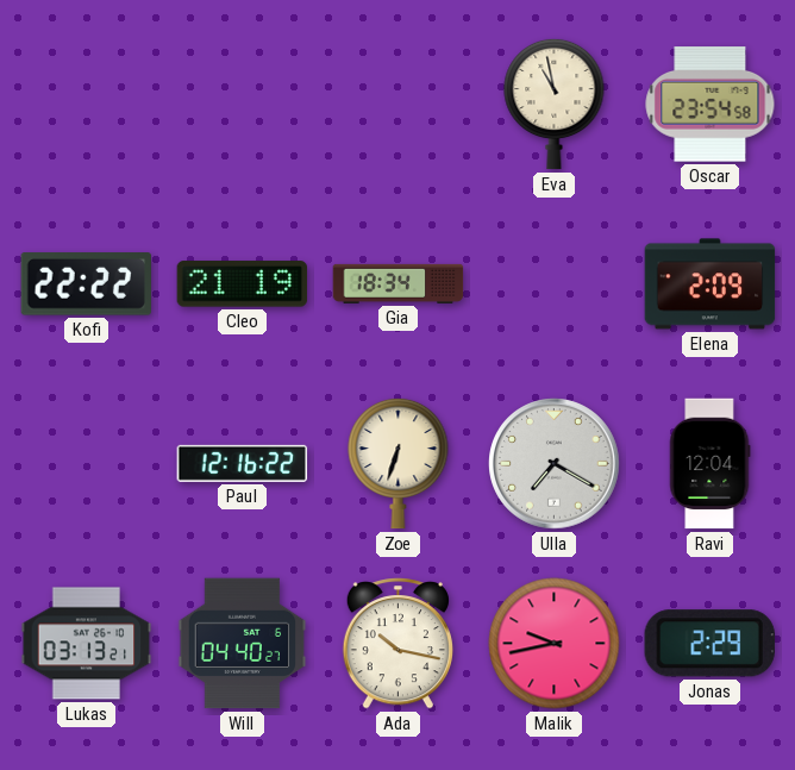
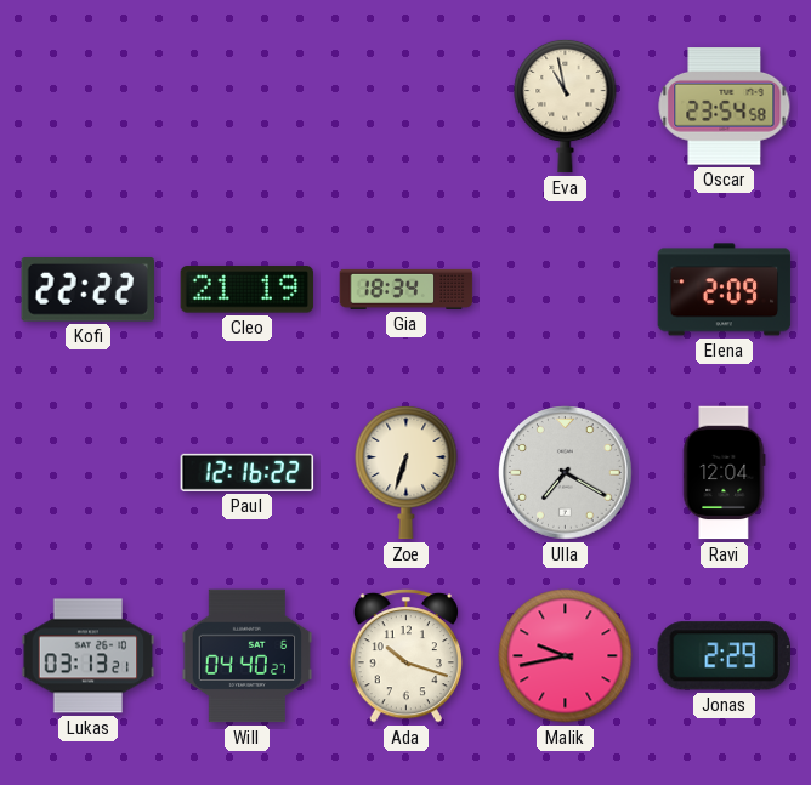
Ada: 10:17 -> 10:18
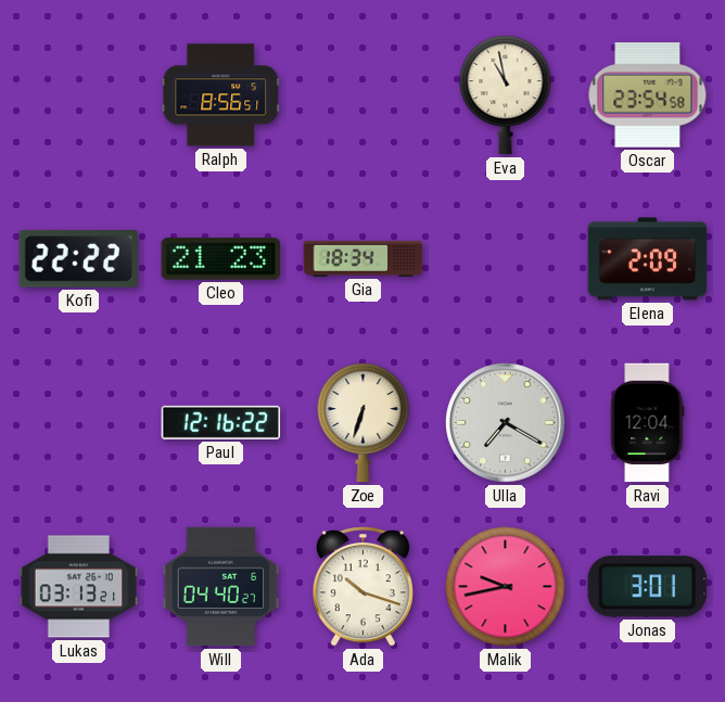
Ralph: none -> 8:56
Cleo: 21:19 -> 21:23
Jonas: 2:29 -> 3:01
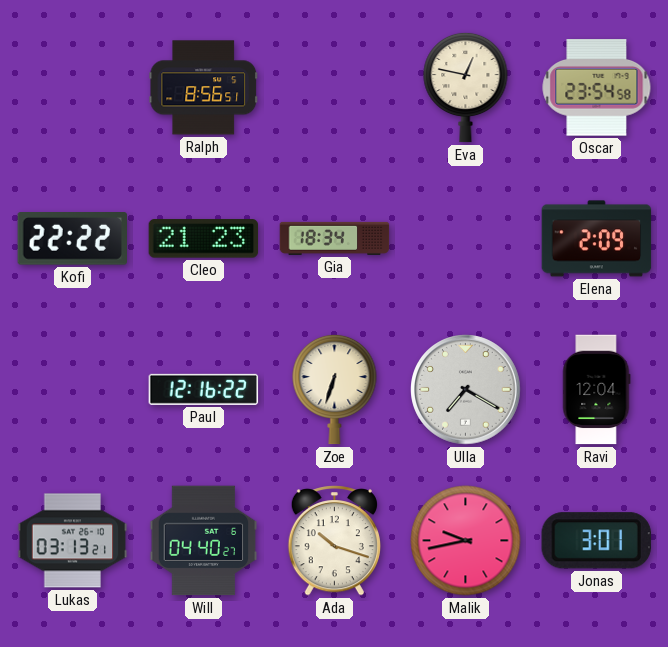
Eva: 10:58 -> 12:47
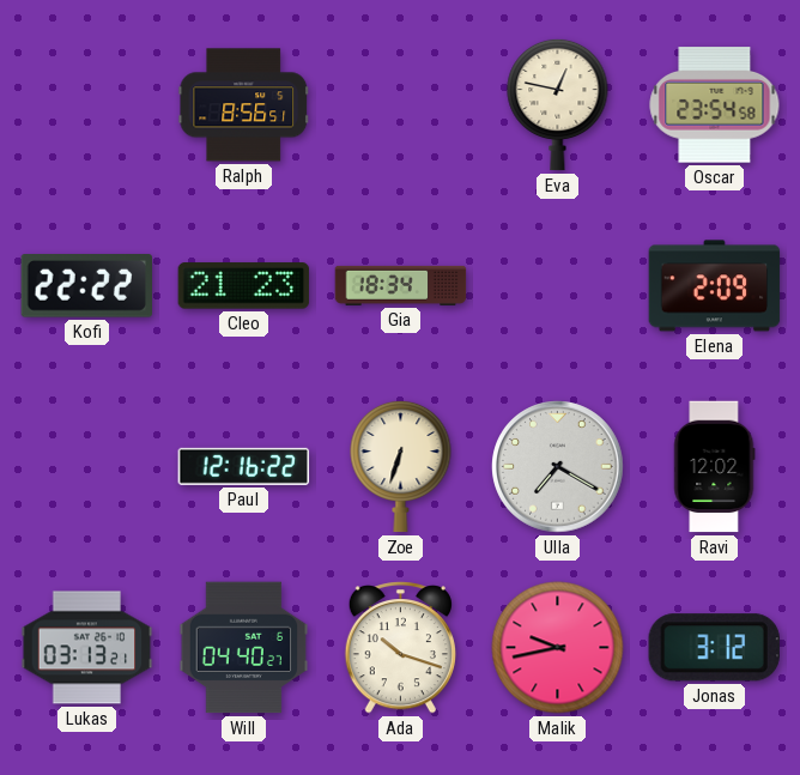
Ravi: 12:04 -> 12:02
Jonas: 3:01 -> 3:12
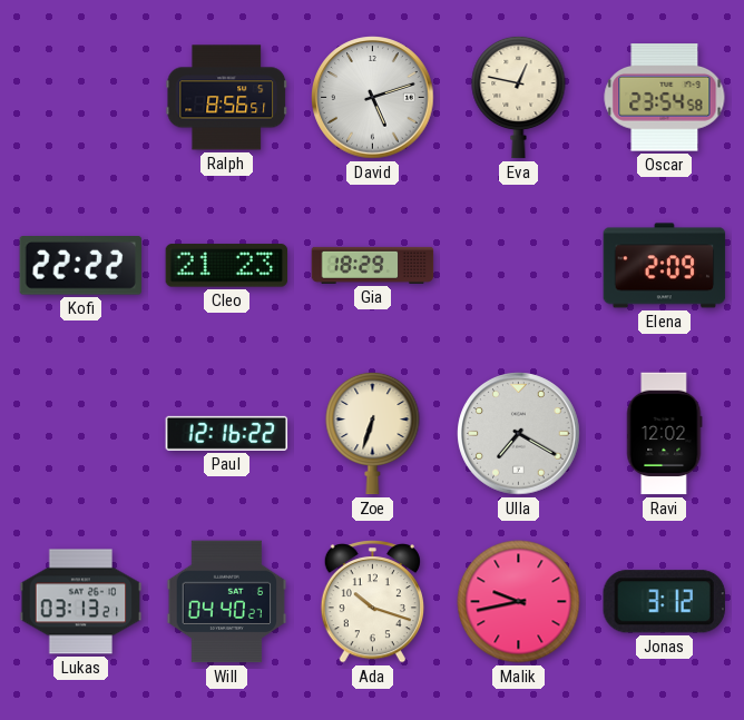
David: none -> 5:12
Gia: 18:34 -> 18:29
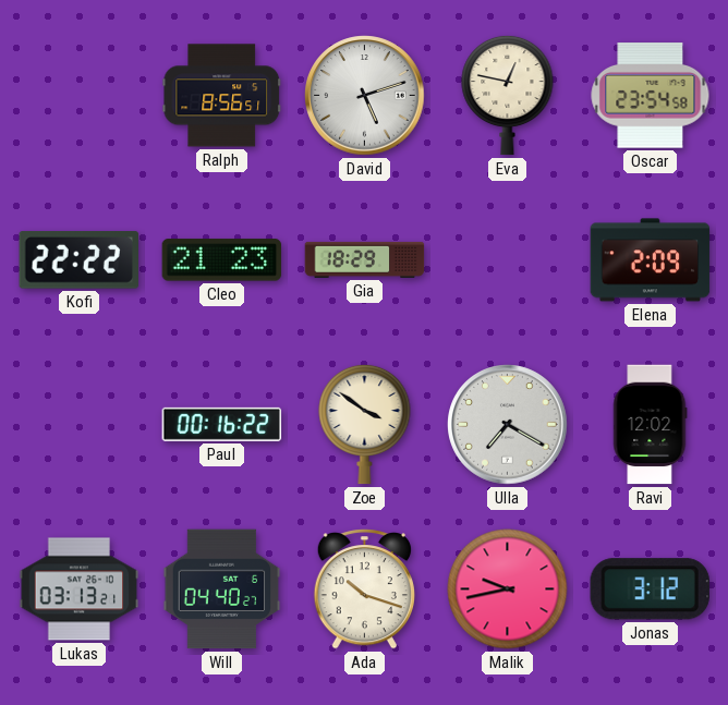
Paul: 12:16 -> 00:16
Zoe: 6:33 -> 3:51
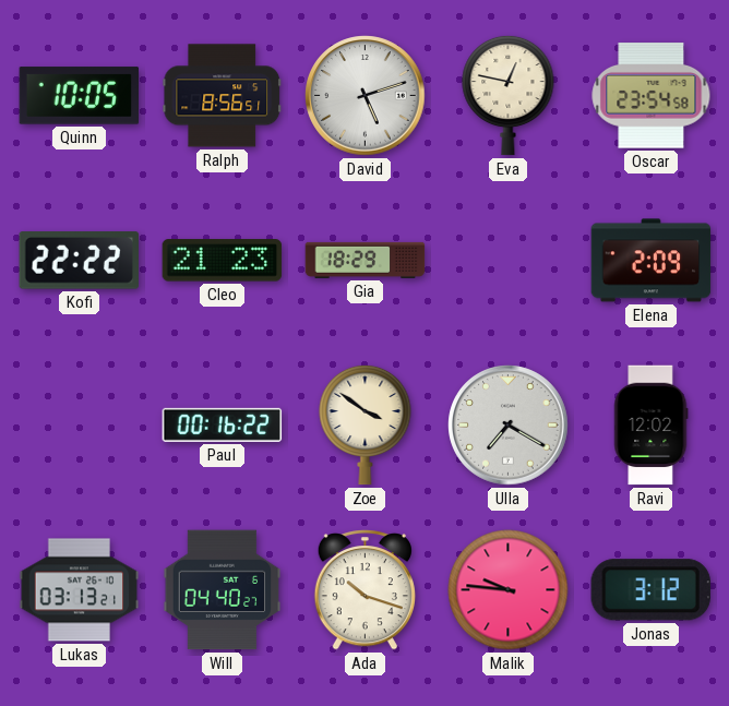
Quinn: none -> 10:05
Malik: 9:43 -> 9:46
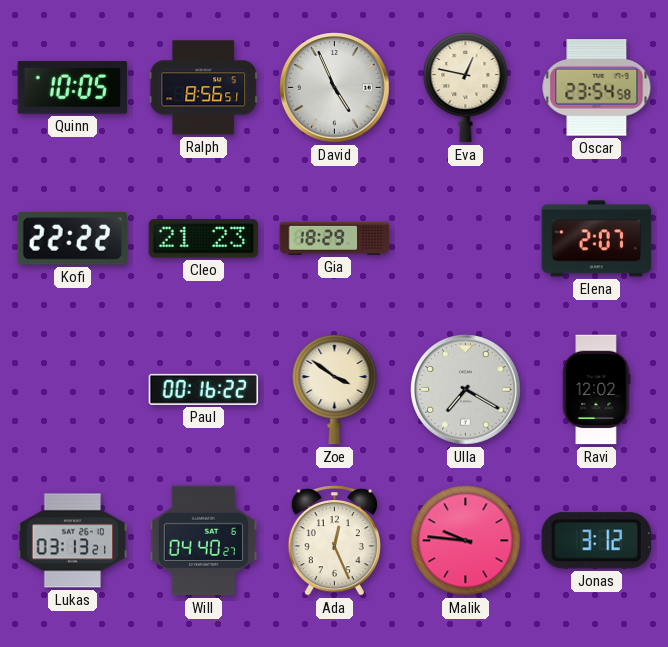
David: 5:12 -> 4:56
Elena: 2:09 -> 2:07
Ada: 10:18 -> 12:26
